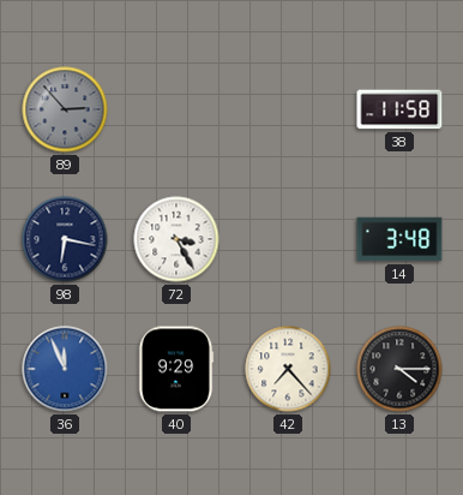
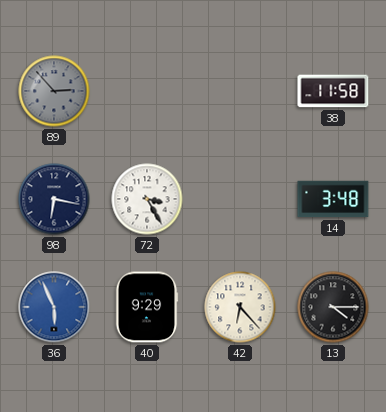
36: 11:56 -> 5:56
42: 7:23 -> 6:23
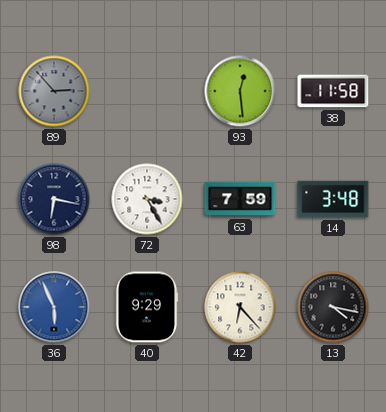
93: none -> 12:29
63: none -> 7:59
13: 4:15 -> 4:17
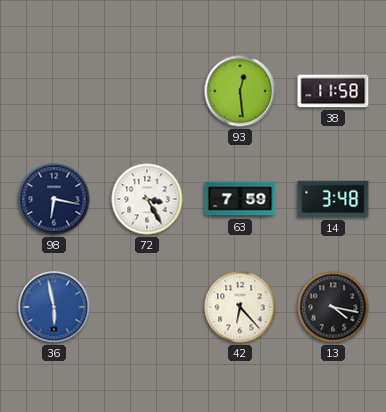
89: 2:53 -> none
36: 5:56 -> 5:58
40: 9:29 -> none
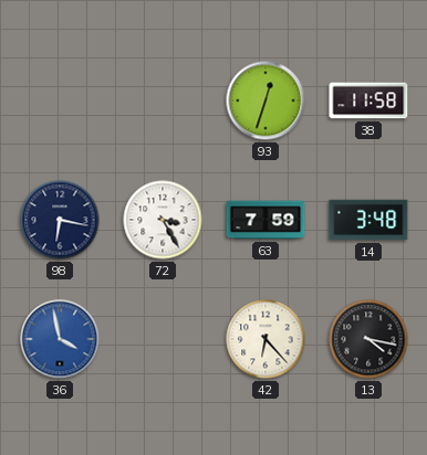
93: 12:29 -> 12:33
36: 5:58 -> 3:58
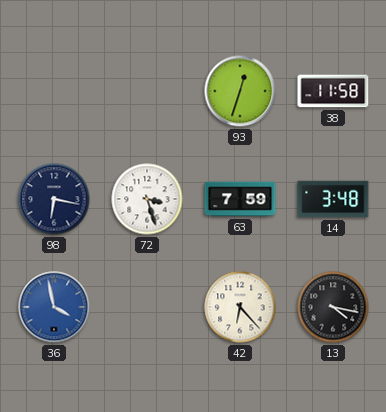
72: 3:25 -> 3:27
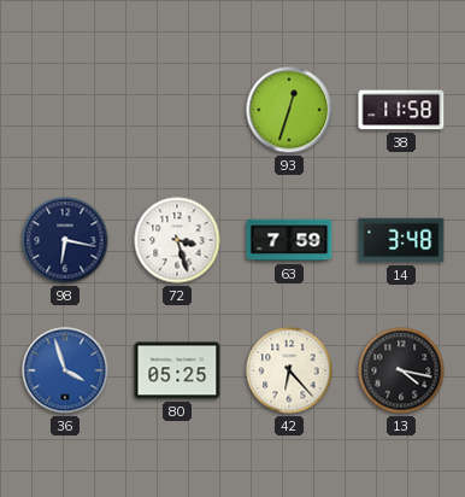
36: 3:58 -> 3:57
80: none -> 05:25
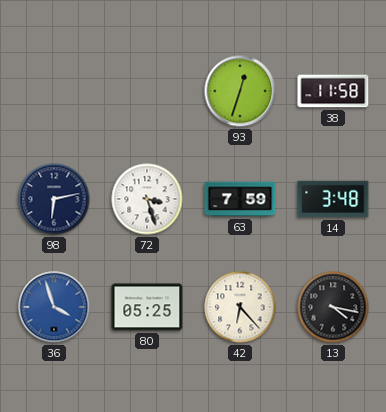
98: 6:17 -> 6:13
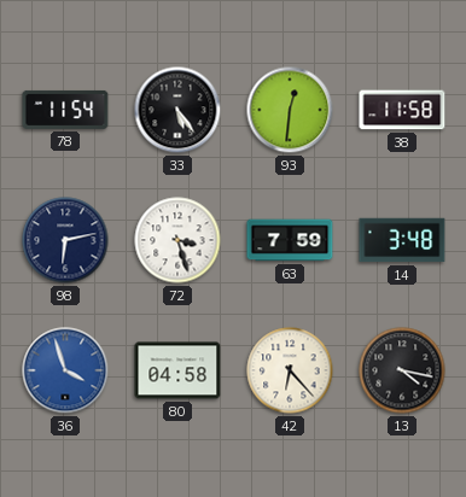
78: none -> 11:54
33: none -> 5:24
93: 12:33 -> 12:31
80: 05:25 -> 04:58
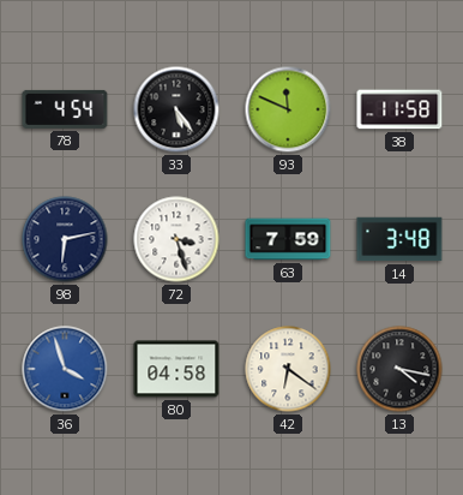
78: 11:54 -> 4:54
93: 12:31 -> 11:49
42: 6:23 -> 6:21
